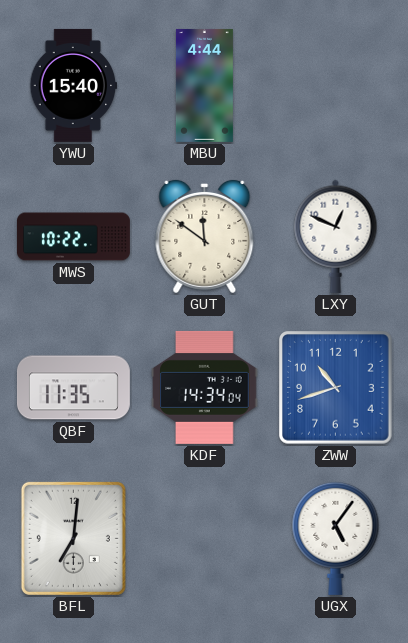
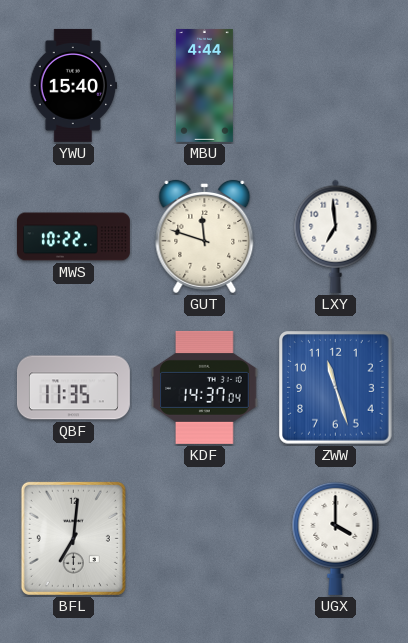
GUT: 11:51 -> 11:48
LXY: 12:49 -> 6:59
KDF: 14:34 -> 14:37
ZWW: 10:42 -> 11:27
UGX: 5:06 -> 4:00
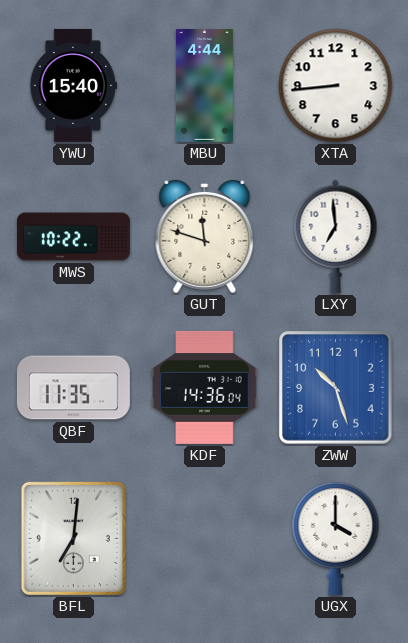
XTA: none -> 8:44
KDF: 14:37 -> 14:36
ZWW: 11:27 -> 10:27
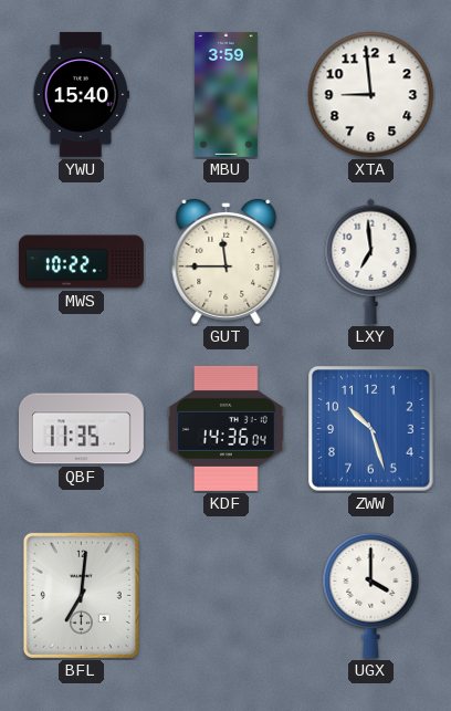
MBU: 4:44 -> 3:59
XTA: 8:44 -> 8:59
GUT: 11:48 -> 11:45
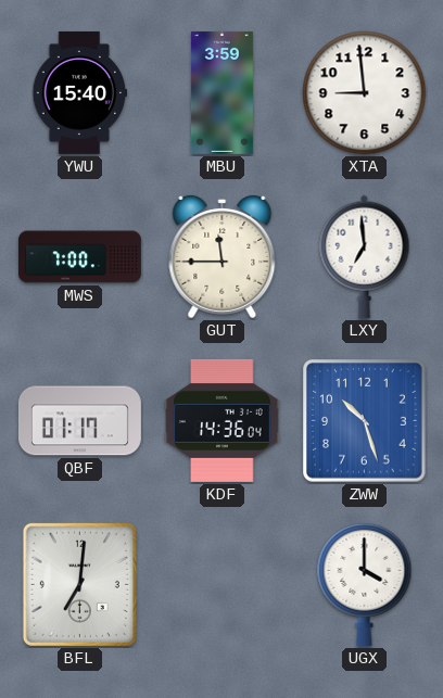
MWS: 10:22 -> 7:00
QBF: 11:35 -> 01:17
